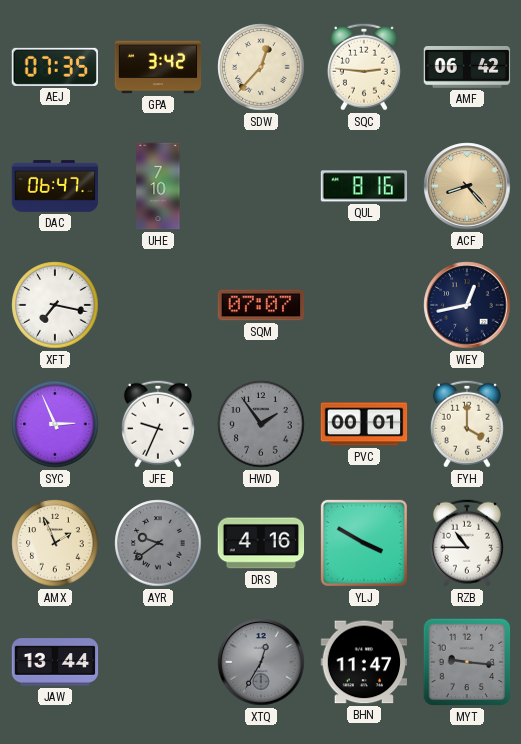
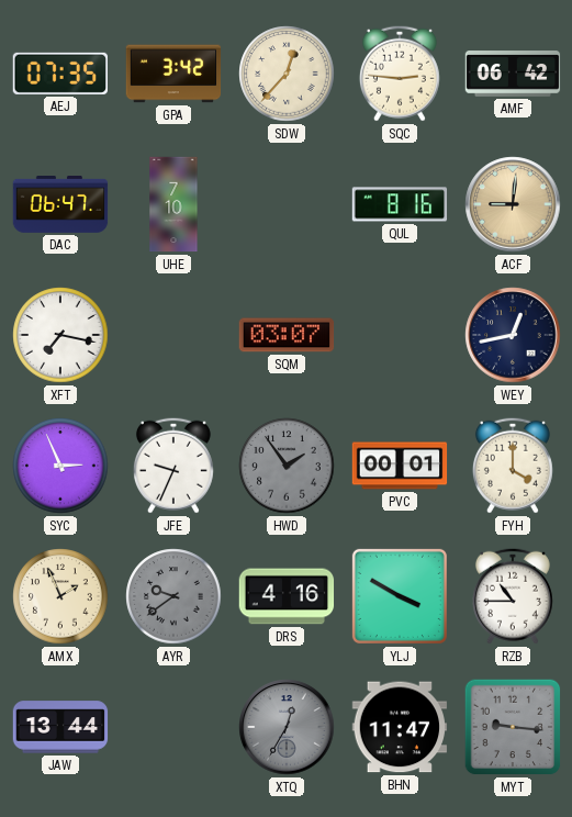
ACF: 8:23 -> 9:01
SQM: 07:07 -> 03:07
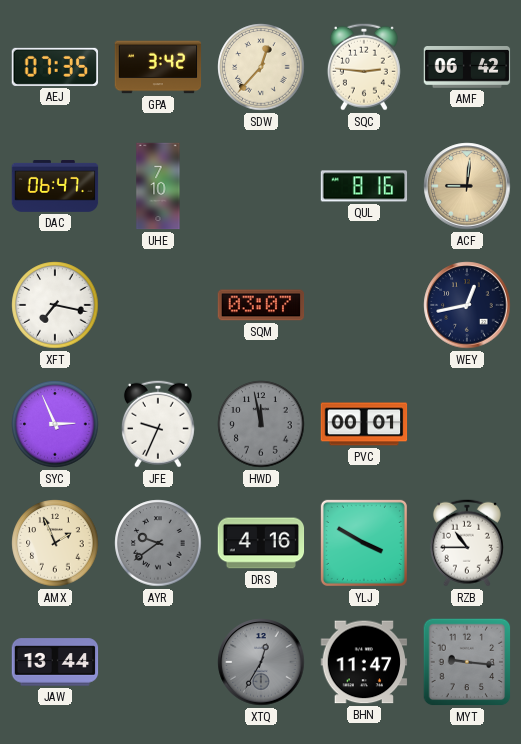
HWD: 1:54 -> 11:58
FYH: 4:00 -> none
